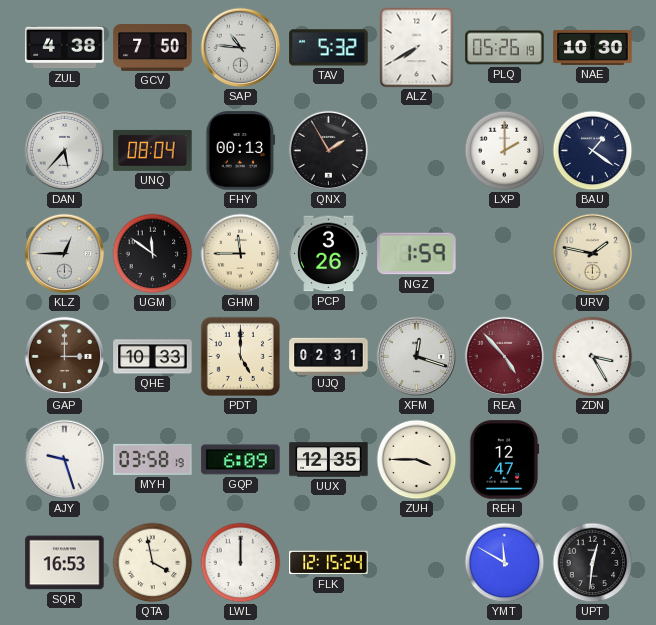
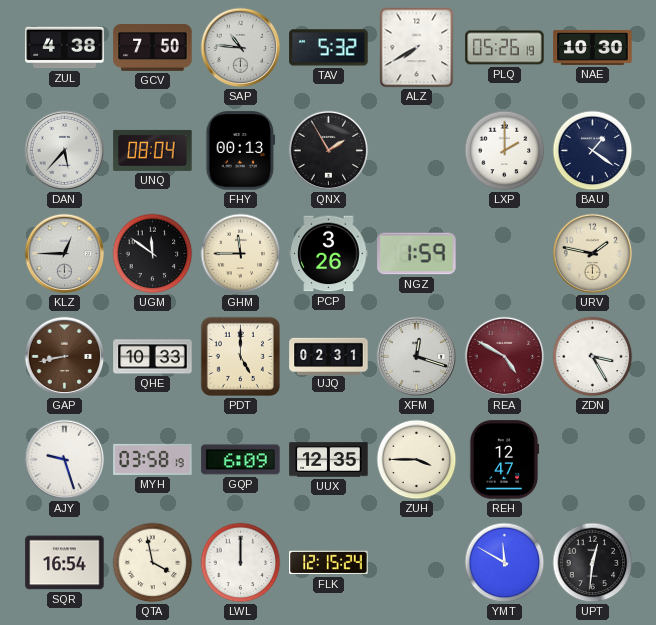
GAP: 3:00 -> 8:43
REA: 4:53 -> 4:50
SQR: 16:53 -> 16:54
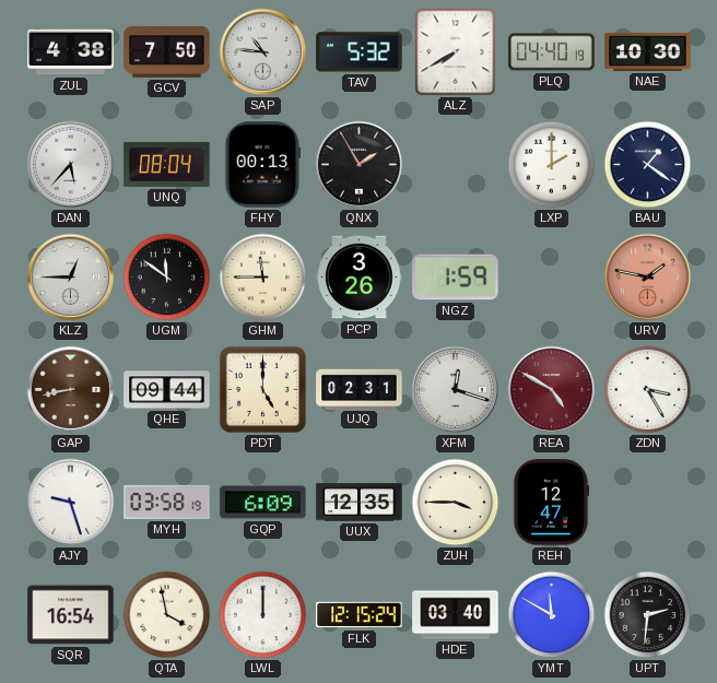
PLQ: 05:26 -> 04:40
URV dial: cream -> salmon
QHE: 10:33 -> 09:44
HDE: none -> 03:40
UPT: 12:31 -> 2:31
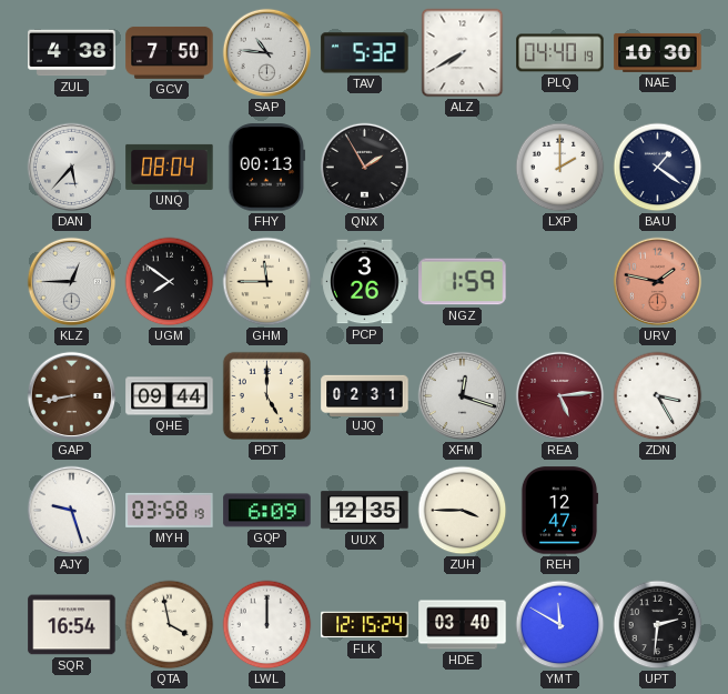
UGM: 11:51 -> 7:51
REA: 4:50 -> 5:14
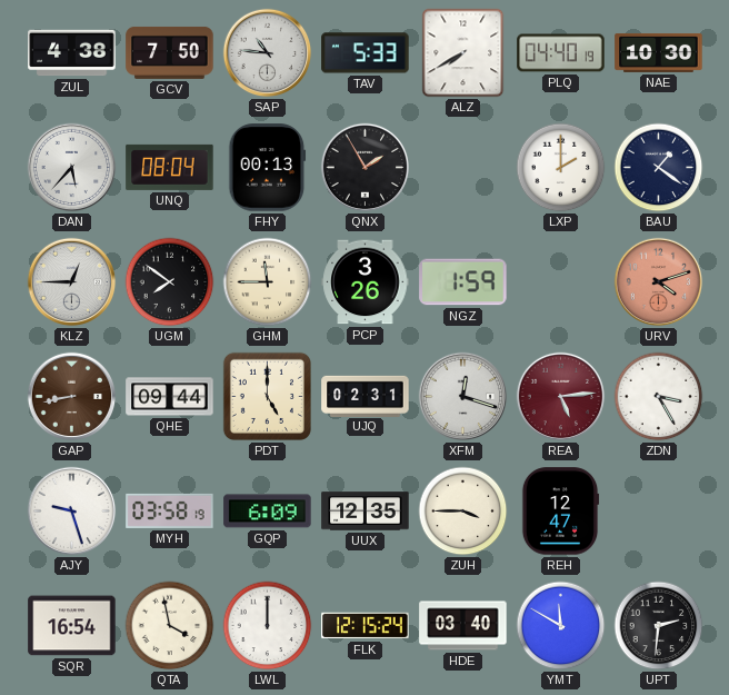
TAV: 5:32 -> 5:33
URV: 1:47 -> 4:12
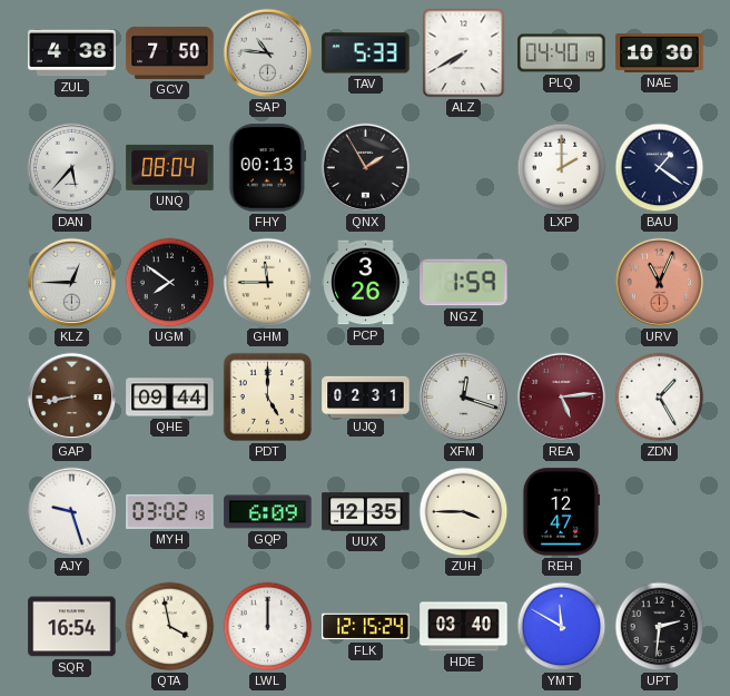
URV: 4:12 -> 11:04
ZDN: 3:25 -> 1:25
MYH: 03:58 -> 03:02
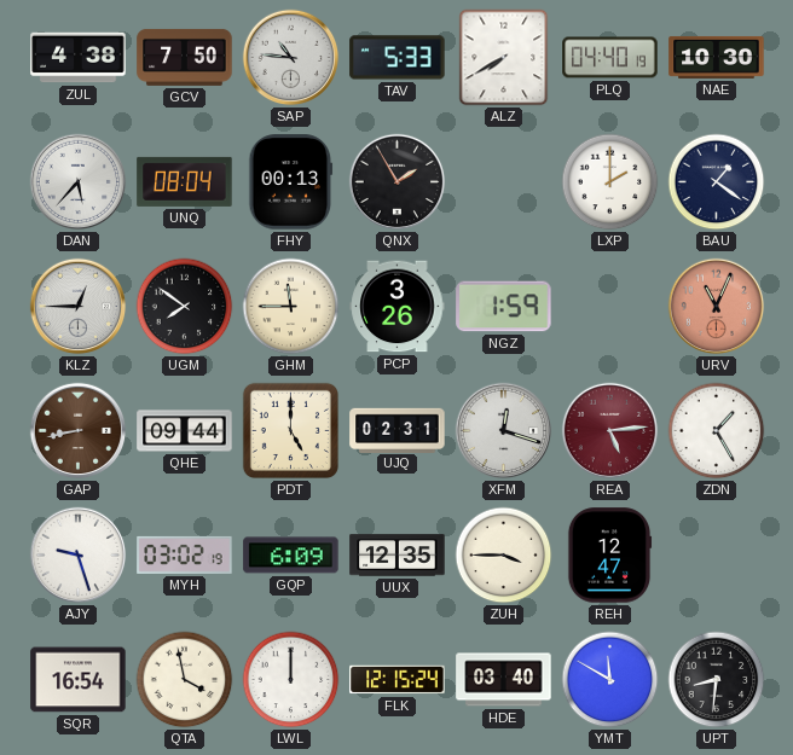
UPT: 2:31 -> 8:31
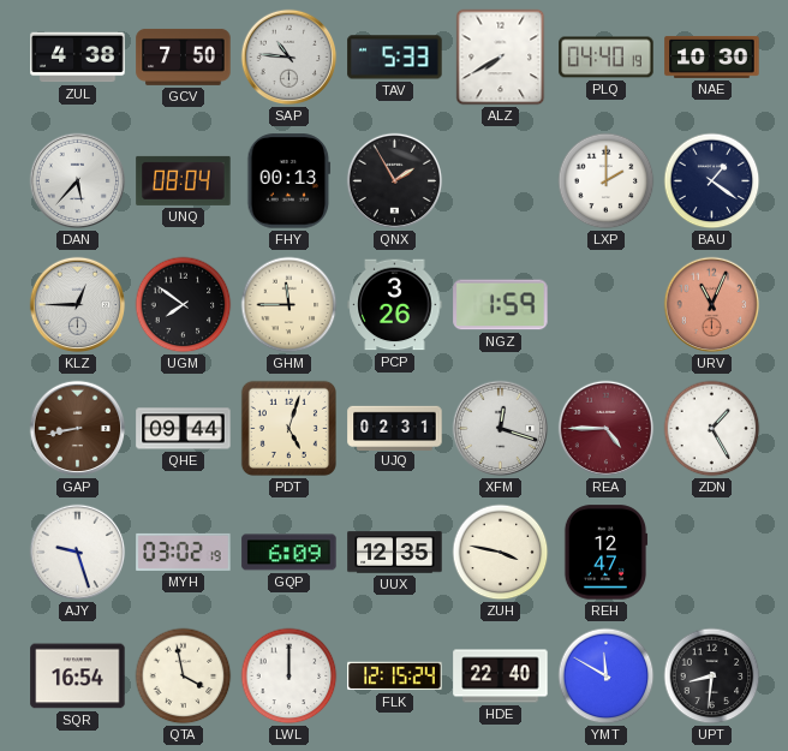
PDT: 5:00 -> 5:03
REA: 5:14 -> 4:45
ZUH: 3:45 -> 3:47
HDE: 03:40 -> 22:40
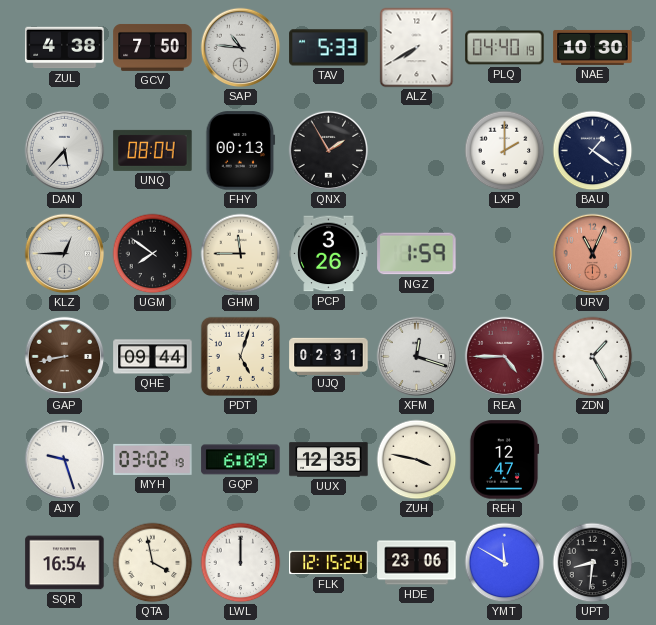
HDE: 22:40 -> 23:06
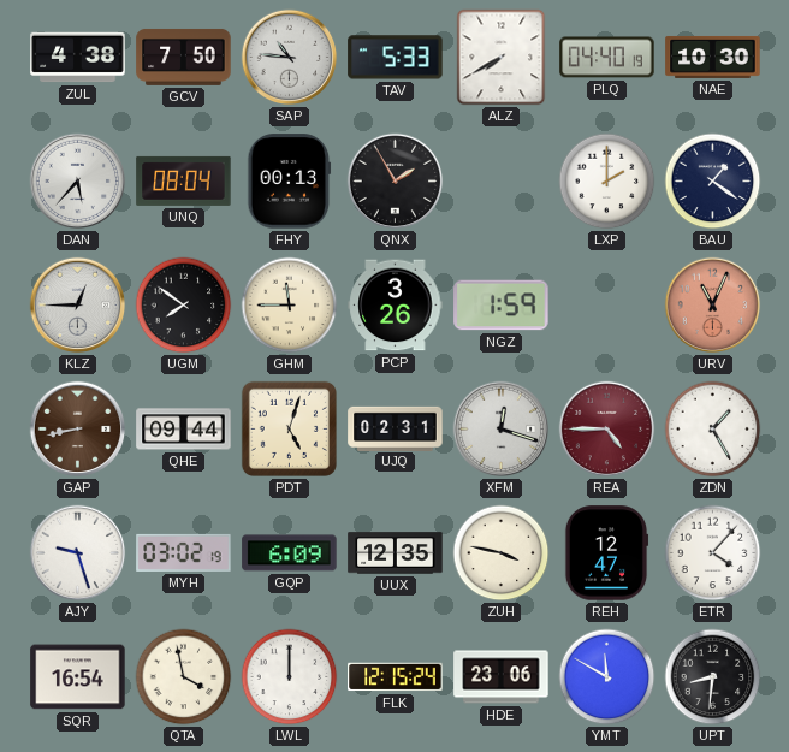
ETR: none -> 4:07
